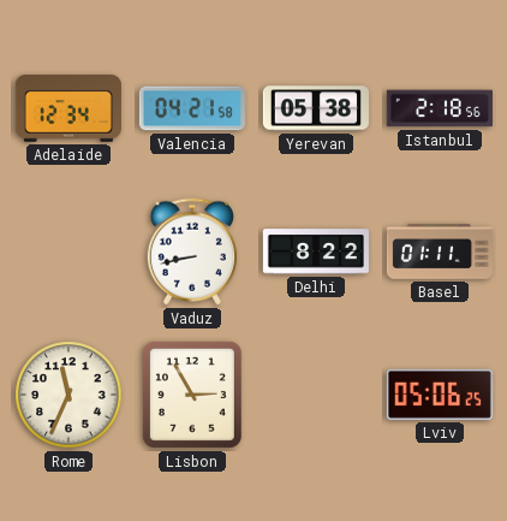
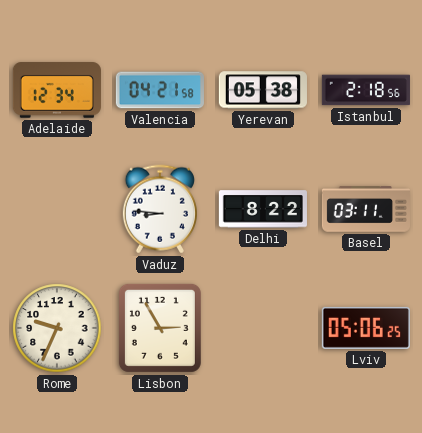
Vaduz: 8:43 -> 8:46
Basel: 01:11 -> 03:11
Rome: 11:34 -> 9:34
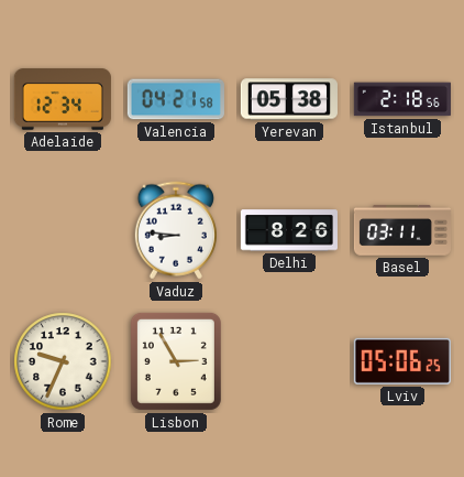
Delhi: 8:22 -> 8:26
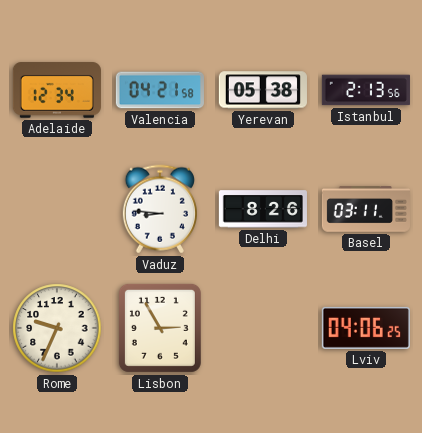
Istanbul: 2:18 -> 2:13
Lviv: 05:06 -> 04:06
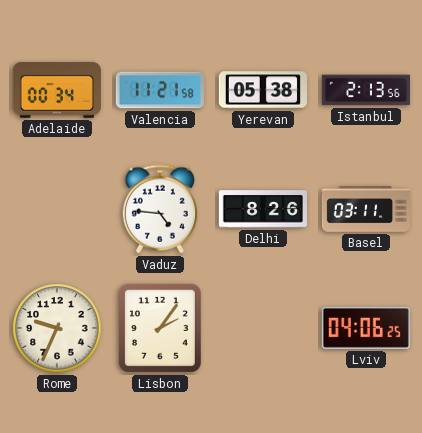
Adelaide: 12:34 -> 00:34
Valencia: 04:21 -> 11:21
Vaduz: 8:46 -> 4:46
Lisbon: 2:55 -> 2:06
